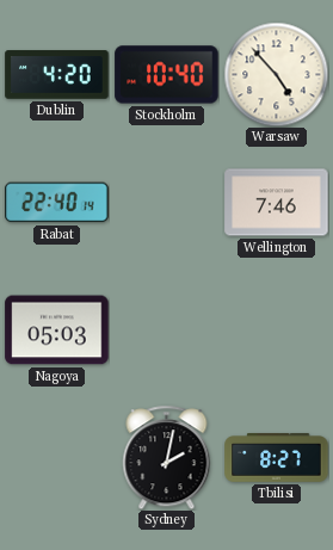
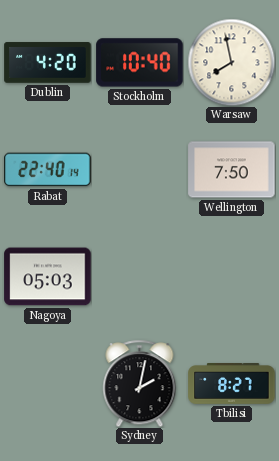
Warsaw: 4:53 -> 7:58
Wellington: 7:46 -> 7:50
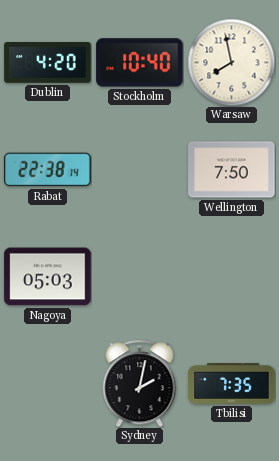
Rabat: 22:40 -> 22:38
Tbilisi: 8:27 -> 7:35
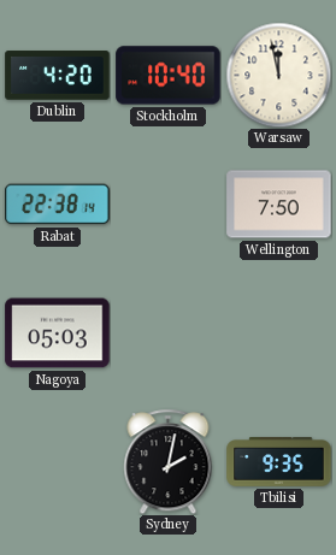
Warsaw: 7:58 -> 11:58
Tbilisi: 7:35 -> 9:35
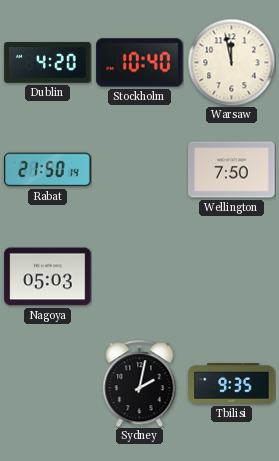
Rabat: 22:38 -> 21:50
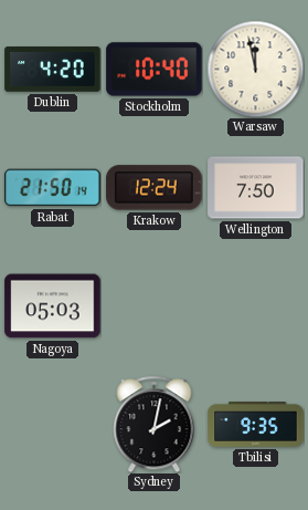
Krakow: none -> 12:24
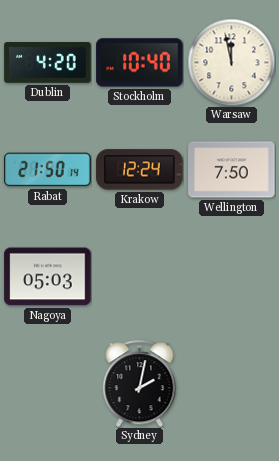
Tbilisi: 9:35 -> none
